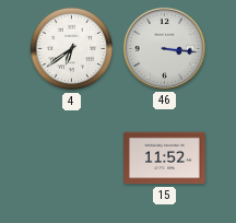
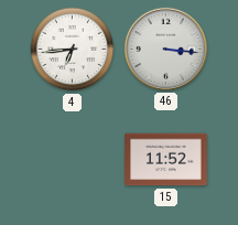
4: 6:39 -> 6:44
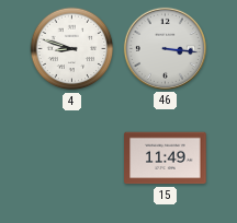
4: 6:44 -> 8:48
15: 11:52 -> 11:49
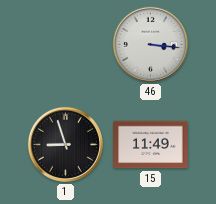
4: 8:48 -> none
1: none -> 8:57
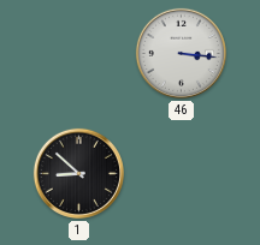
1: 8:57 -> 8:52
15: 11:49 -> none
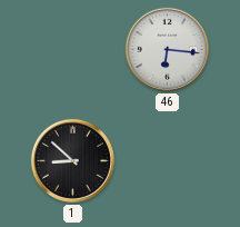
46: 3:16 -> 6:16
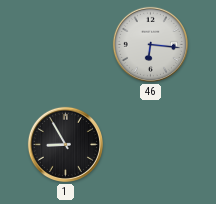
1: 8:52 -> 8:55
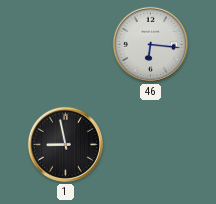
1: 8:55 -> 8:58
